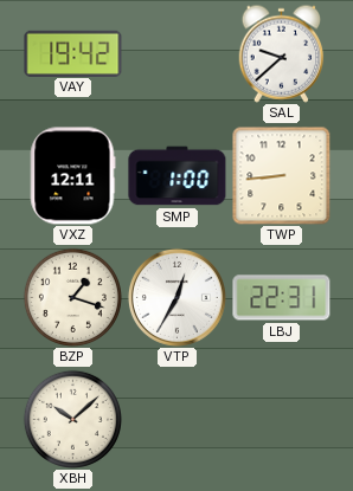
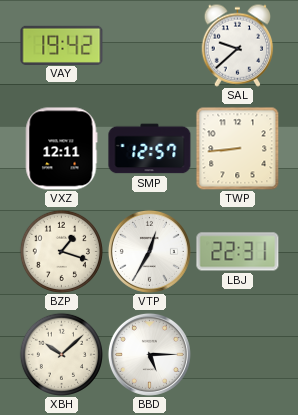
SMP: 1:00 -> 12:57
BBD: none -> 5:15
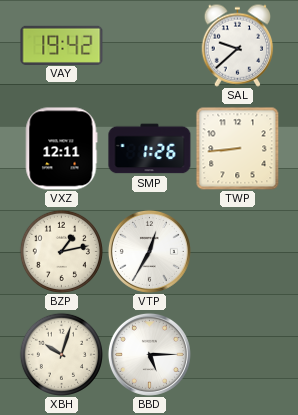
SMP: 12:57 -> 1:26
BZP: 1:18 -> 1:13
LBJ: 22:31 -> none
XBH: 10:08 -> 10:03
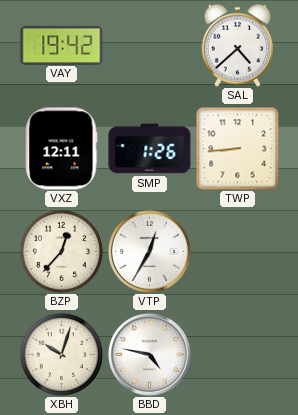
SAL: 9:38 -> 4:38
BZP: 1:13 -> 12:37
BBD: 5:15 -> 4:47
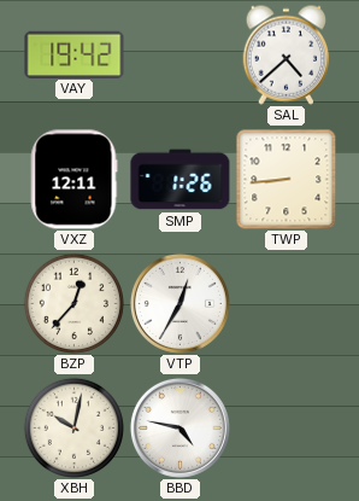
XBH: 10:03 -> 10:02
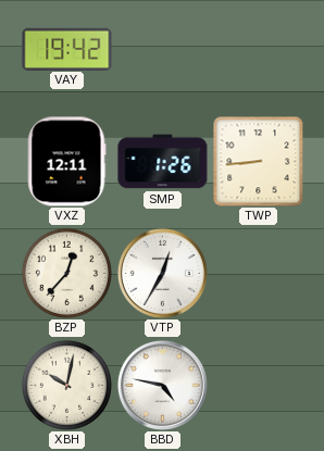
SAL: 4:38 -> none
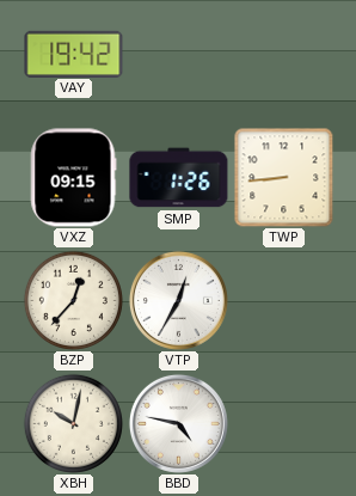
VXZ: 12:11 -> 09:15
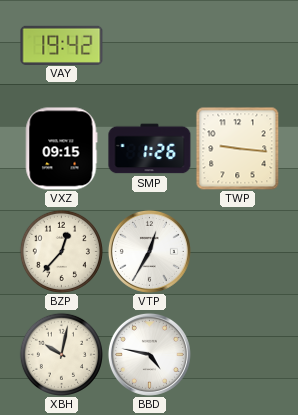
TWP: 8:44 -> 9:16
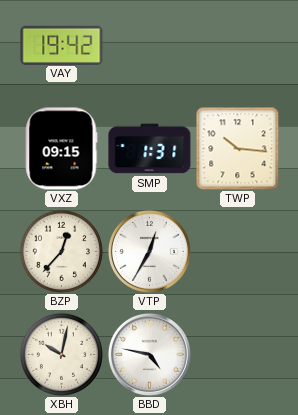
SMP: 1:26 -> 1:31
TWP: 9:16 -> 10:16
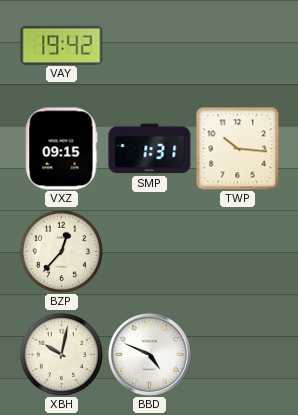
VTP: 12:35 -> none
BBD: 4:47 -> 4:49
